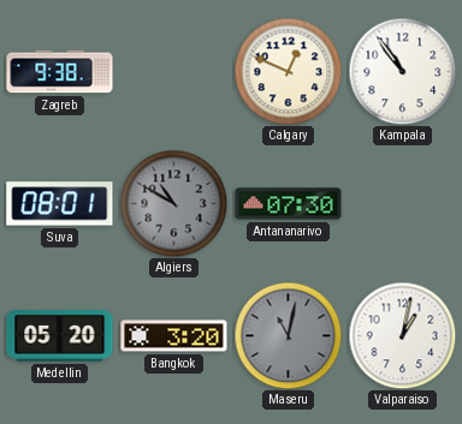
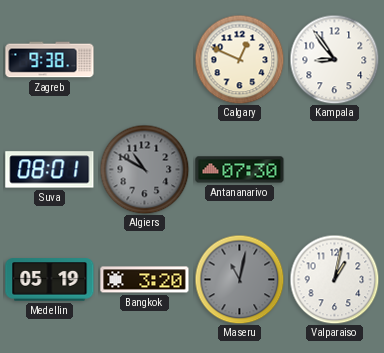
Kampala: 10:54 -> 8:54
Medellin: 05:20 -> 05:19
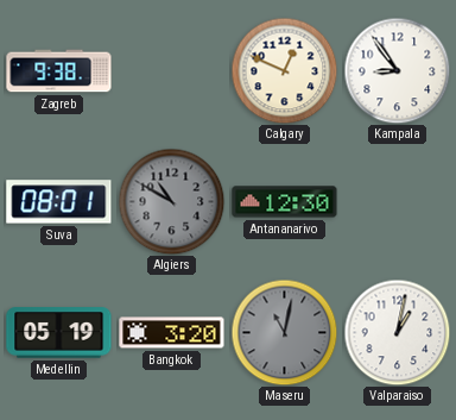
Antananarivo: 07:30 -> 12:30
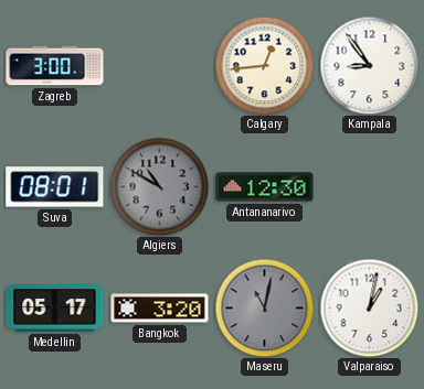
Zagreb: 9:38 -> 3:00
Calgary: 12:49 -> 12:44
Medellin: 05:19 -> 05:17
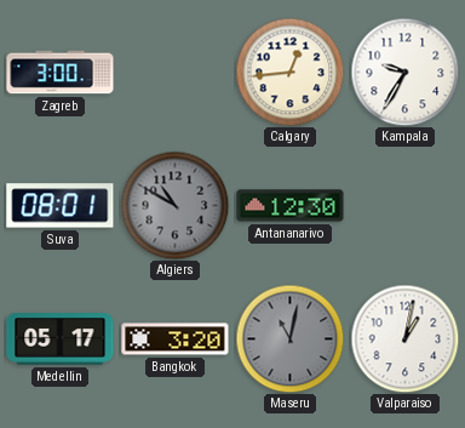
Kampala: 8:54 -> 9:35
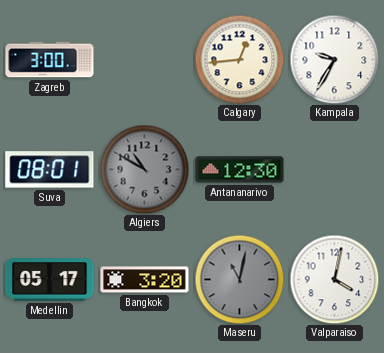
Valparaiso: 1:02 -> 4:02
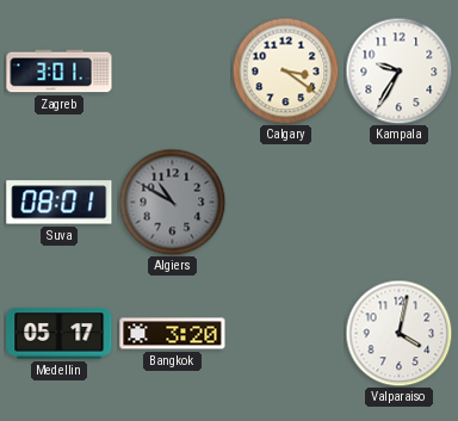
Zagreb: 3:00 -> 3:01
Calgary: 12:44 -> 3:21
Antananarivo: 12:30 -> none
Maseru: 11:02 -> none
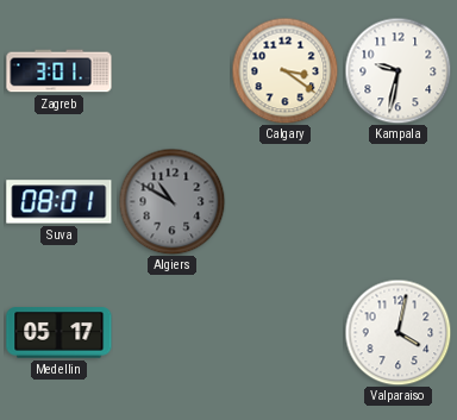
Kampala: 9:35 -> 9:32
Bangkok: 3:20 -> none
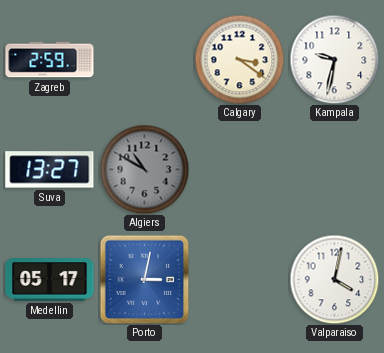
Zagreb: 3:01 -> 2:59
Suva: 08:01 -> 13:27
Porto: none -> 3:02
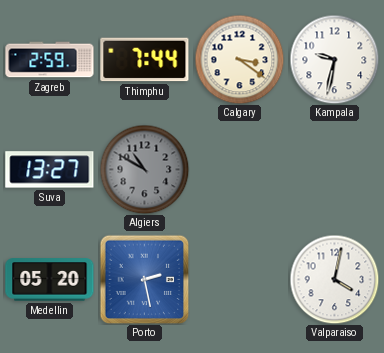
Thimphu: none -> 7:44
Medellin: 05:17 -> 05:20
Porto: 3:02 -> 2:28
